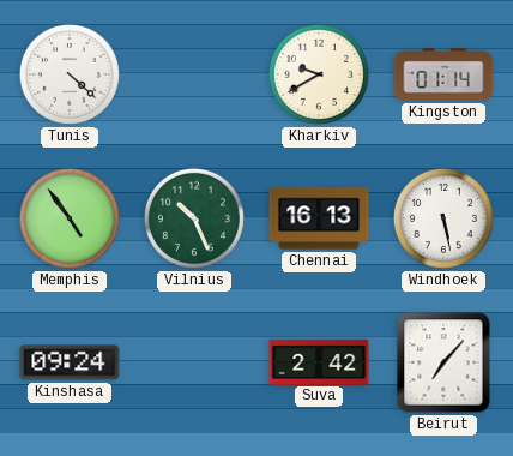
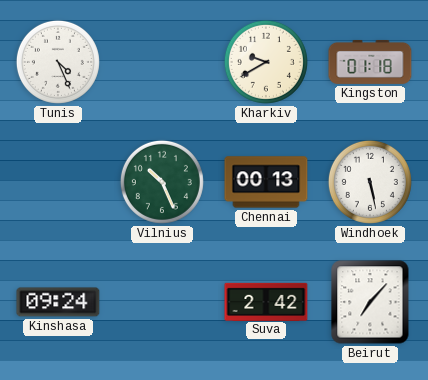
Tunis: 4:22 -> 4:26
Kingston: 01:14 -> 01:18
Memphis: 4:54 -> none
Chennai: 16:13 -> 00:13
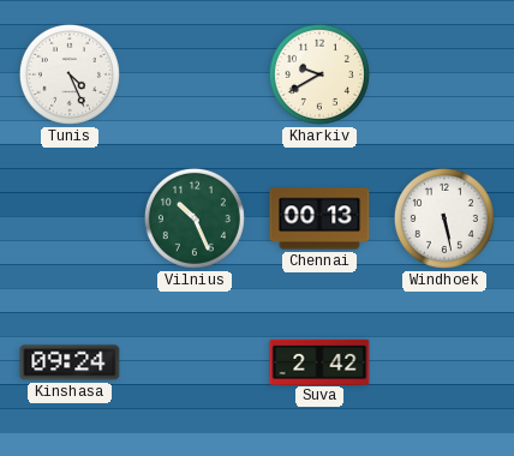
Kingston: 01:18 -> none
Beirut: 7:07 -> none
